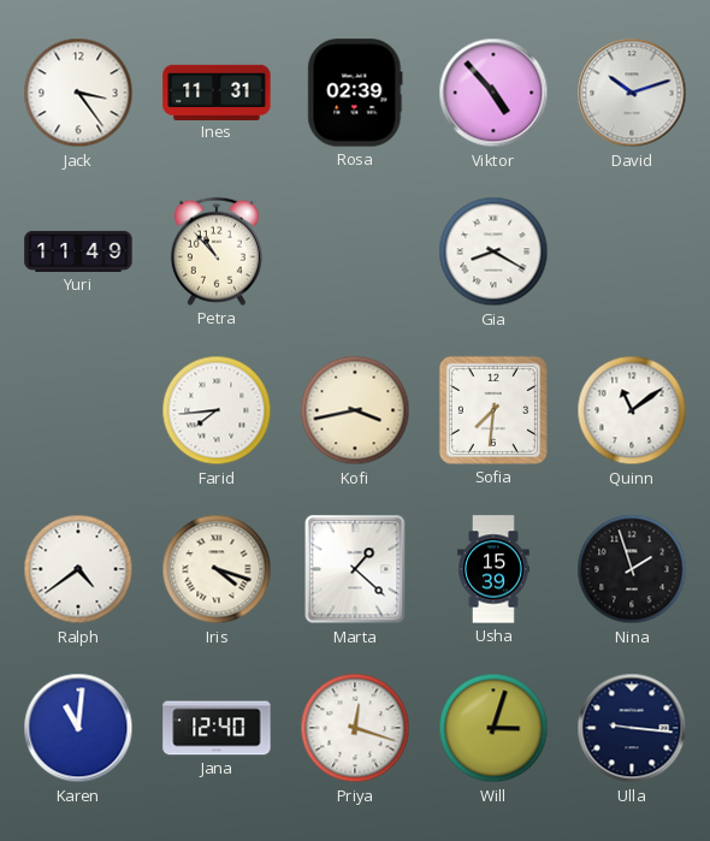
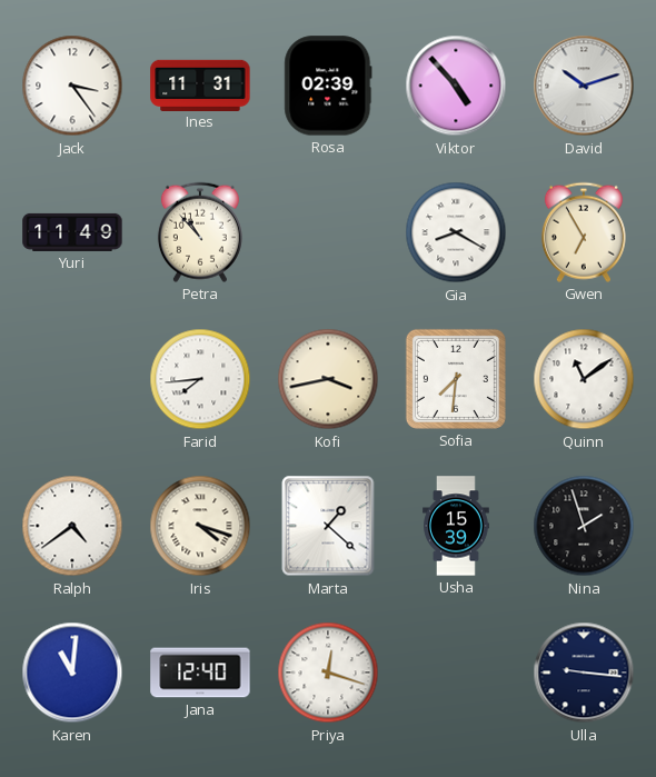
Gwen: none -> 6:55
Will: 3:03 -> none
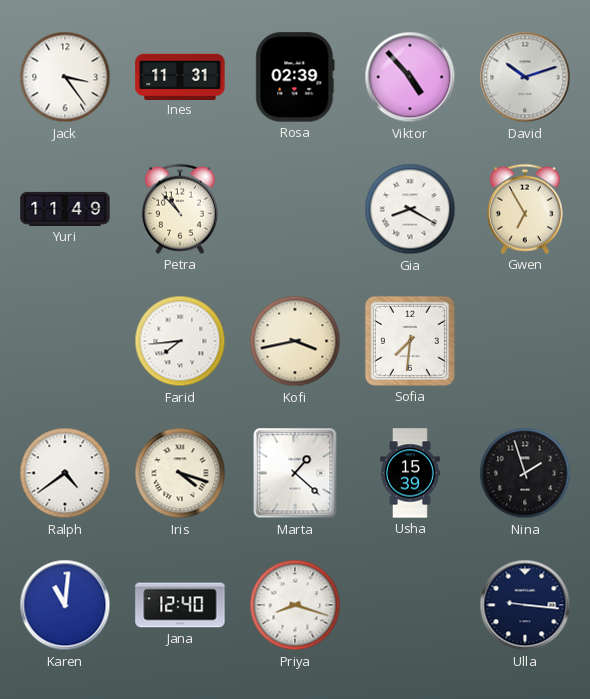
Quinn: 11:09 -> none
Priya: 12:18 -> 8:18
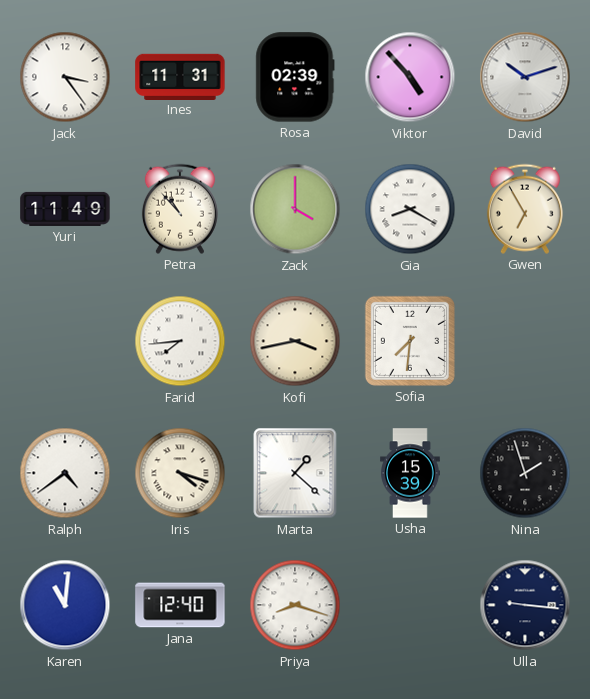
Zack: none -> 4:00
